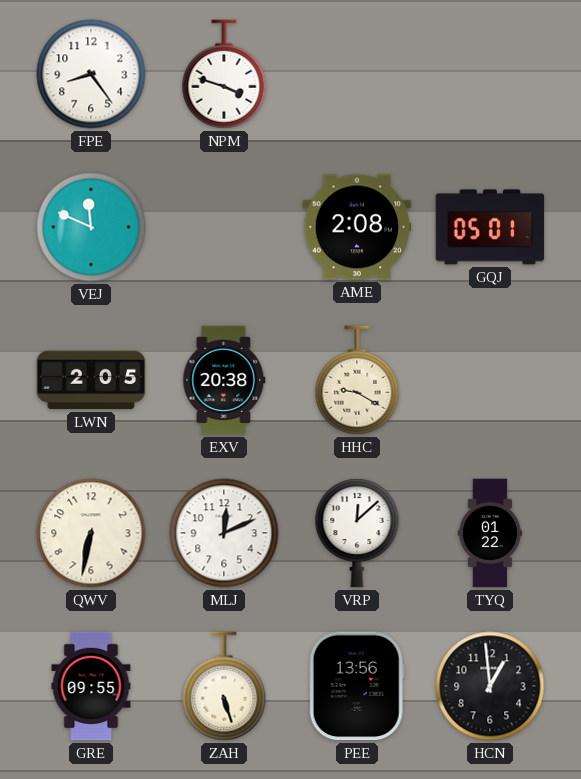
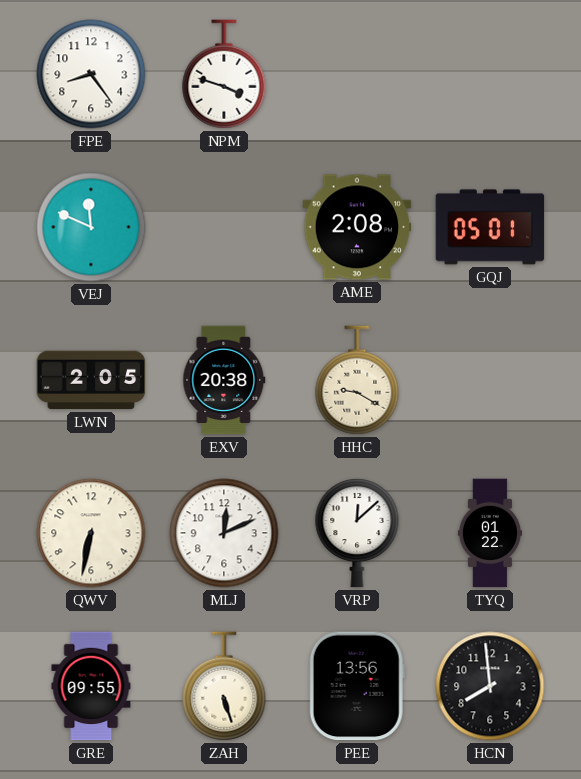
HCN: 12:59 -> 7:59
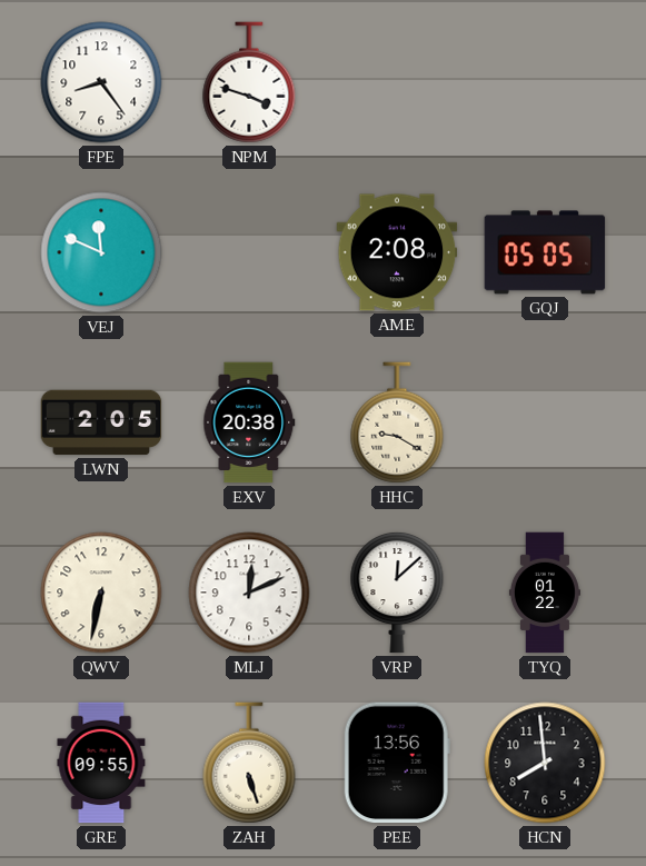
GQJ: 05:01 -> 05:05
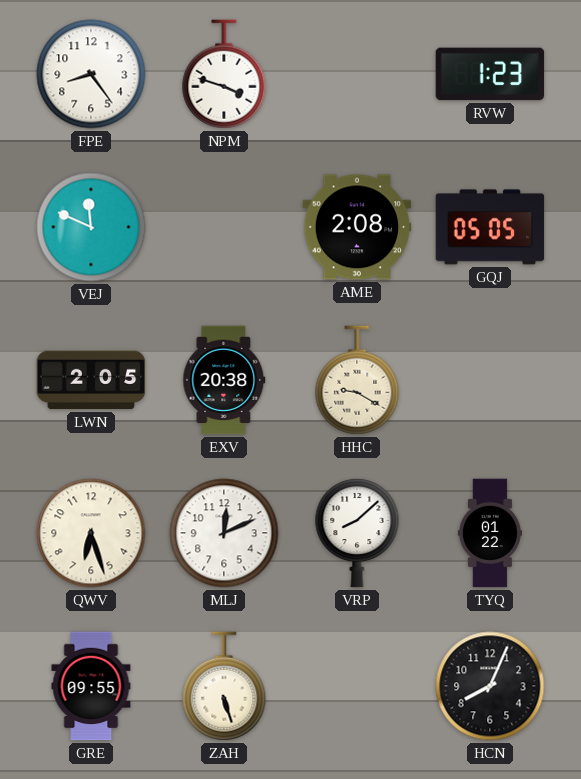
RVW: none -> 1:23
QWV: 6:32 -> 6:27
VRP: 12:08 -> 8:08
PEE: 13:56 -> none
HCN: 7:59 -> 8:04
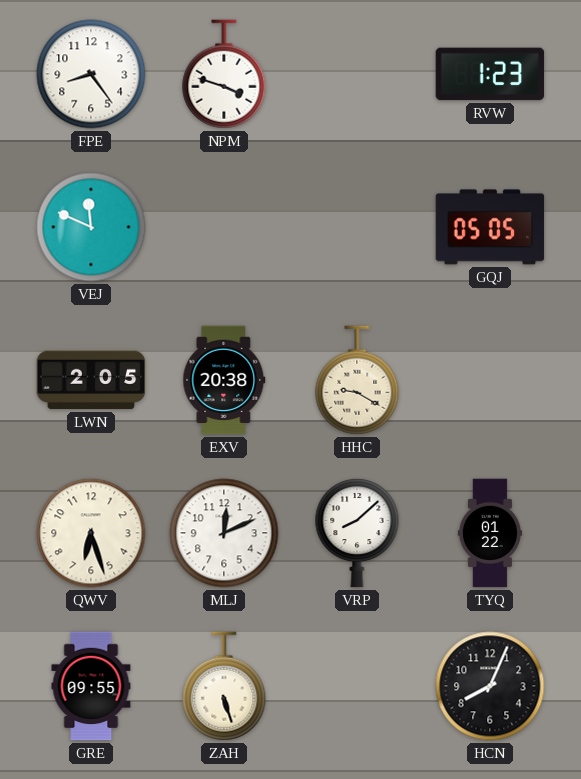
AME: 2:08 -> none
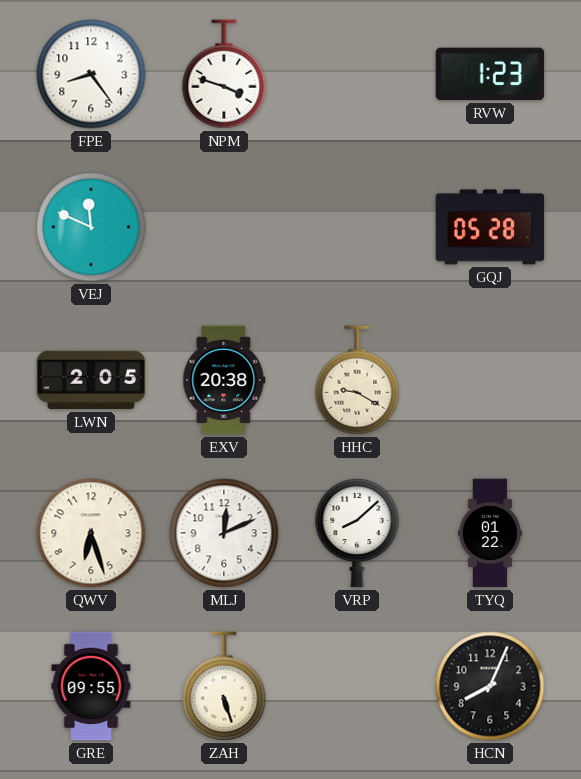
GQJ: 05:05 -> 05:28
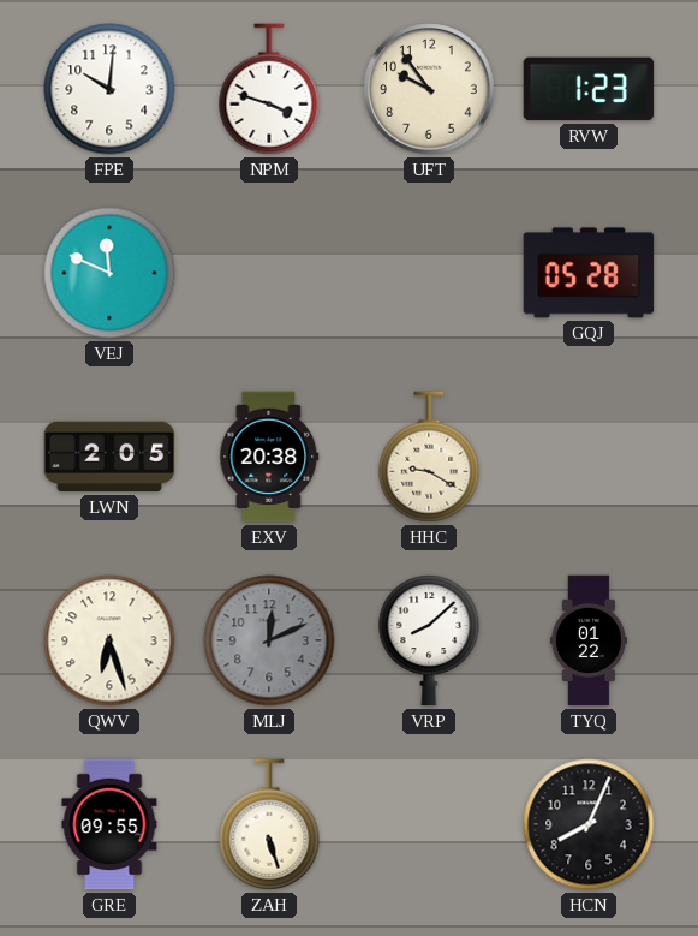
FPE: 8:24 -> 10:01
UFT: none -> 9:54
MLJ dial: white -> grey
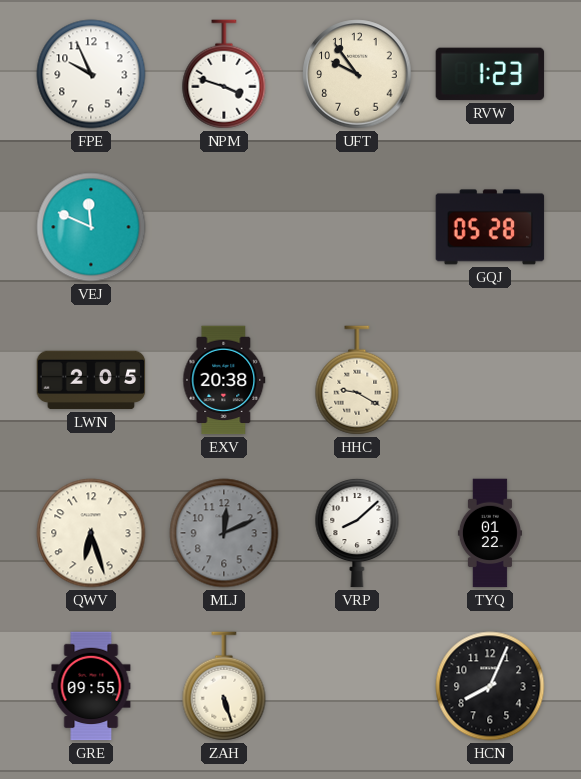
FPE: 10:01 -> 9:56
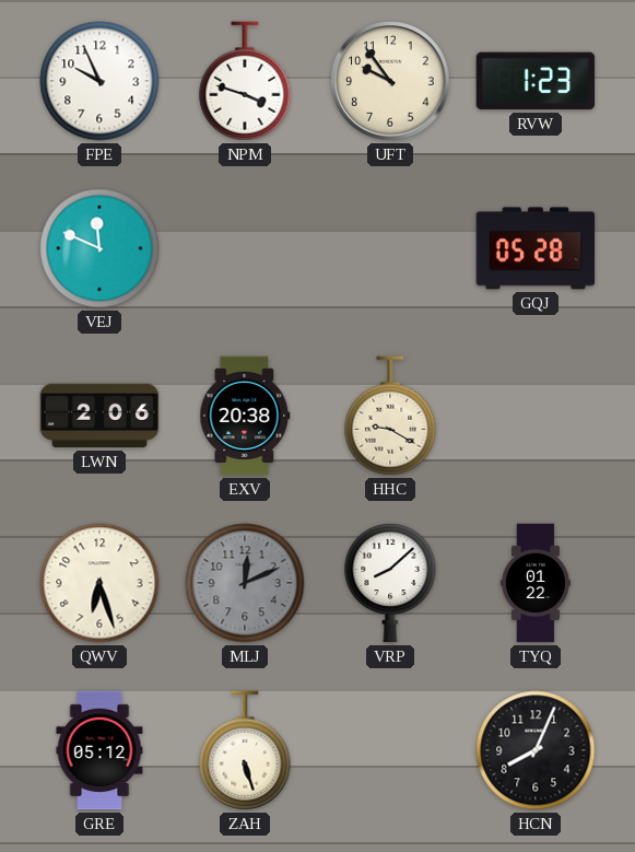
LWN: 2:05 -> 2:06
GRE: 09:55 -> 05:12
